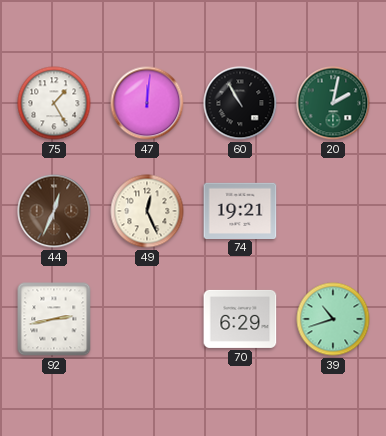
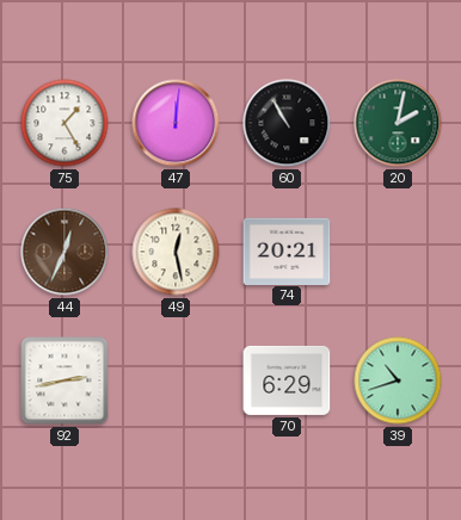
49: 12:26 -> 12:28
74: 19:21 -> 20:21
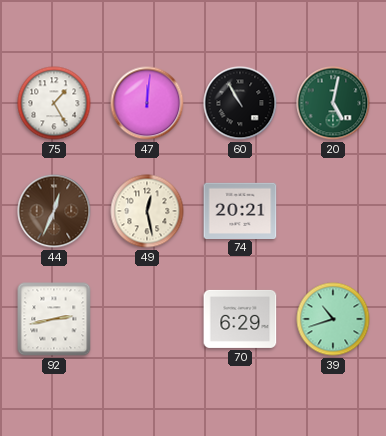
20: 2:02 -> 5:02
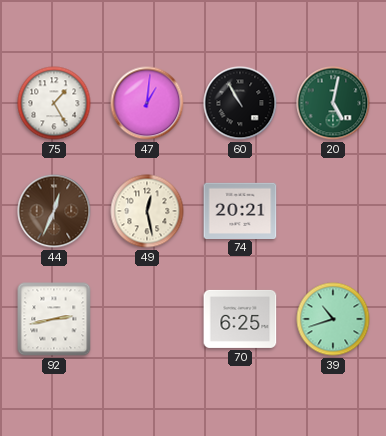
47: 12:01 -> 1:01
70: 6:29 -> 6:25
